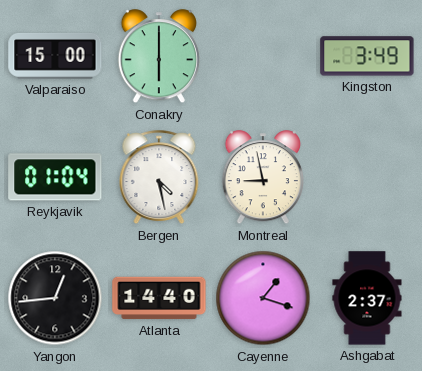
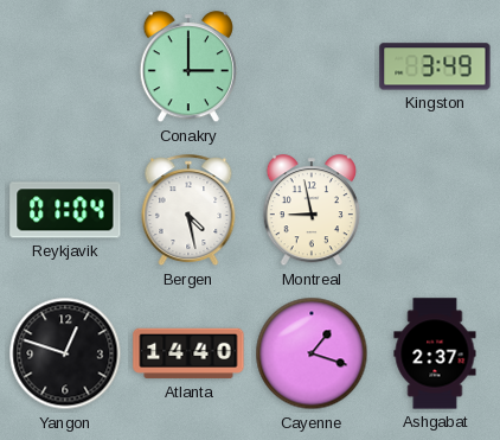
Valparaiso: 15:00 -> none
Conakry: 6:00 -> 3:00
Yangon: 12:44 -> 12:48
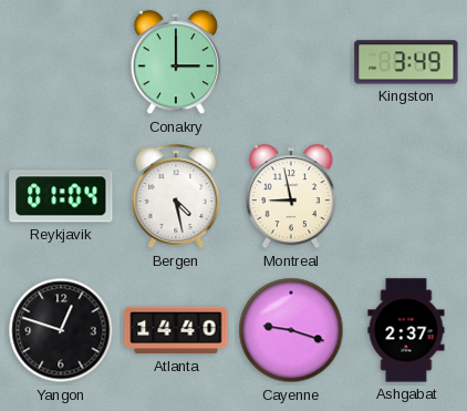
Cayenne: 1:18 -> 9:18
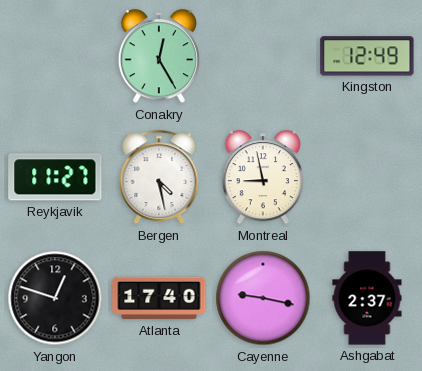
Conakry: 3:00 -> 12:25
Kingston: 3:49 -> 12:49
Reykjavik: 01:04 -> 11:27
Atlanta: 14:40 -> 17:40
Cayenne: 9:18 -> 9:17
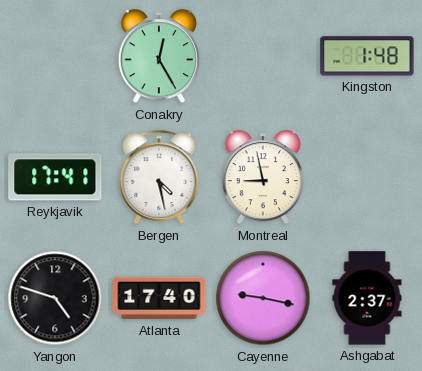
Kingston: 12:49 -> 1:48
Reykjavik: 11:27 -> 17:41
Yangon: 12:48 -> 4:48
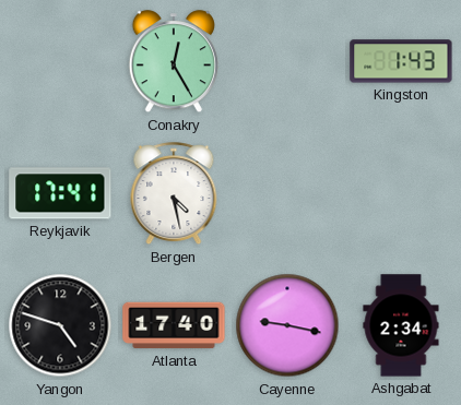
Kingston: 1:48 -> 1:43
Montreal: 8:58 -> none
Ashgabat: 2:37 -> 2:34
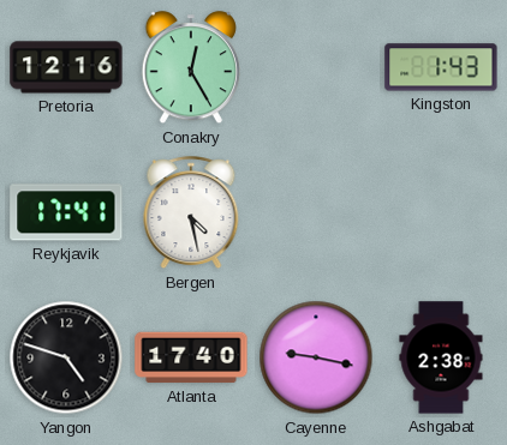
Pretoria: none -> 12:16
Ashgabat: 2:34 -> 2:38
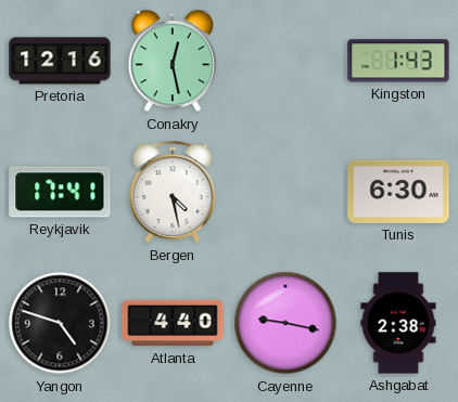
Conakry: 12:25 -> 12:28
Tunis: none -> 6:30
Atlanta: 17:40 -> 4:40
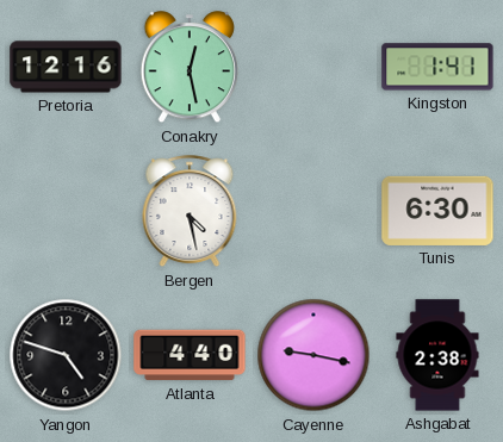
Kingston: 1:43 -> 1:41
Reykjavik: 17:41 -> none
